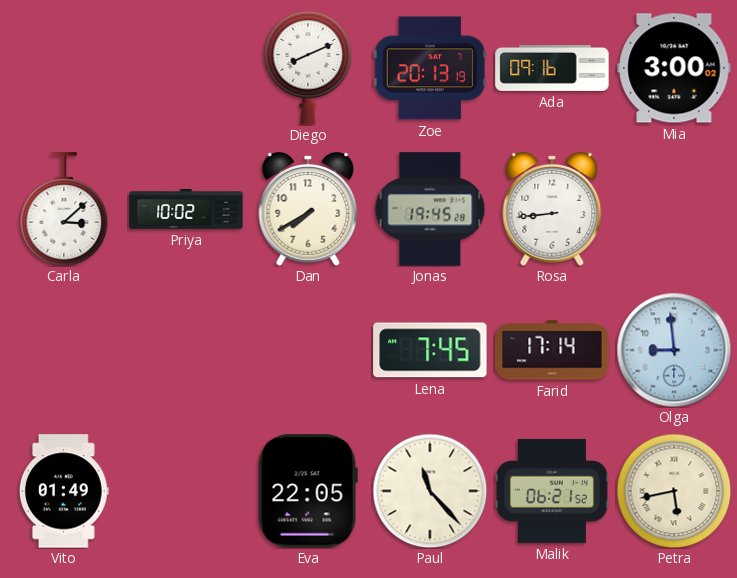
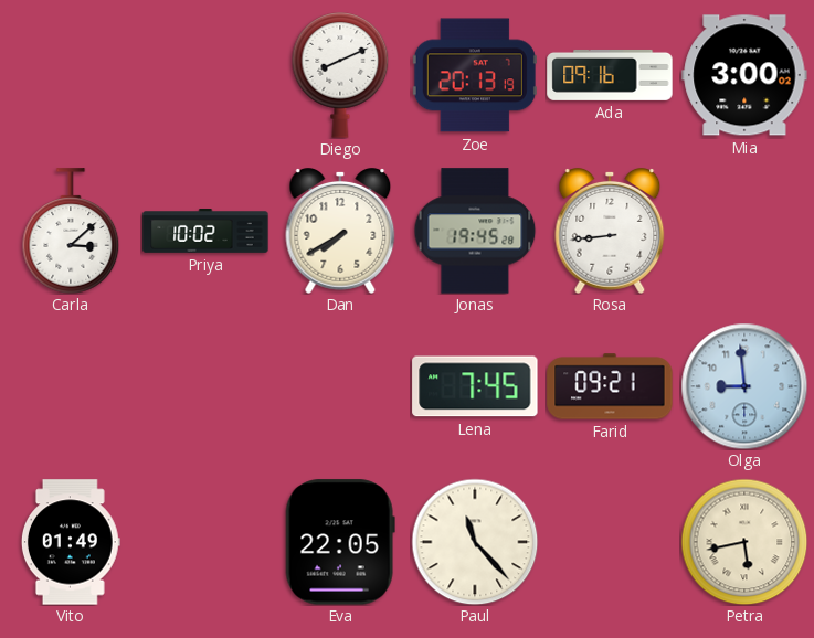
Farid: 17:14 -> 09:21
Malik: 06:21 -> none
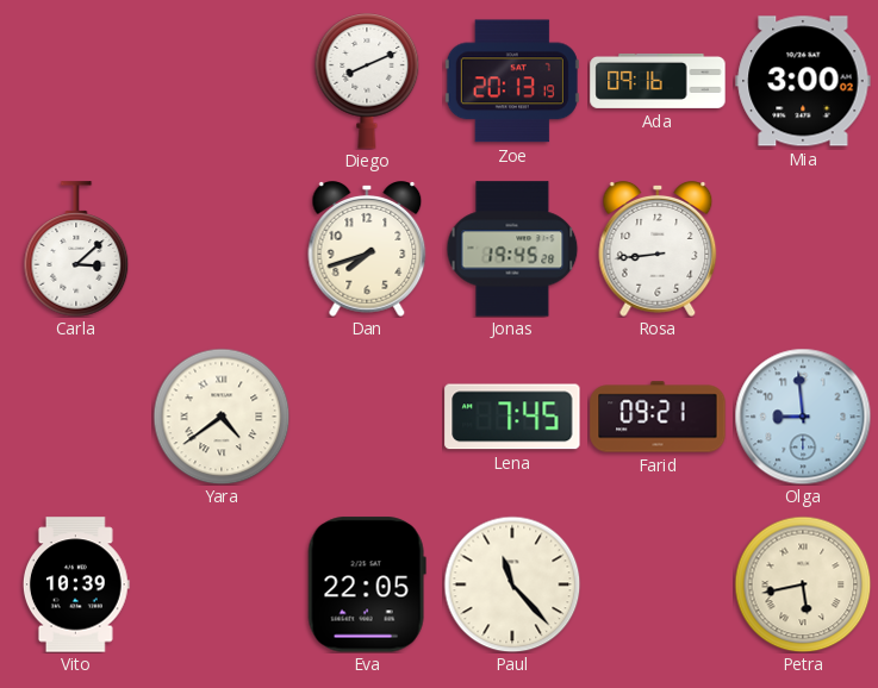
Priya: 10:02 -> none
Dan: 7:40 -> 7:42
Yara: none -> 4:39
Vito: 01:49 -> 10:39
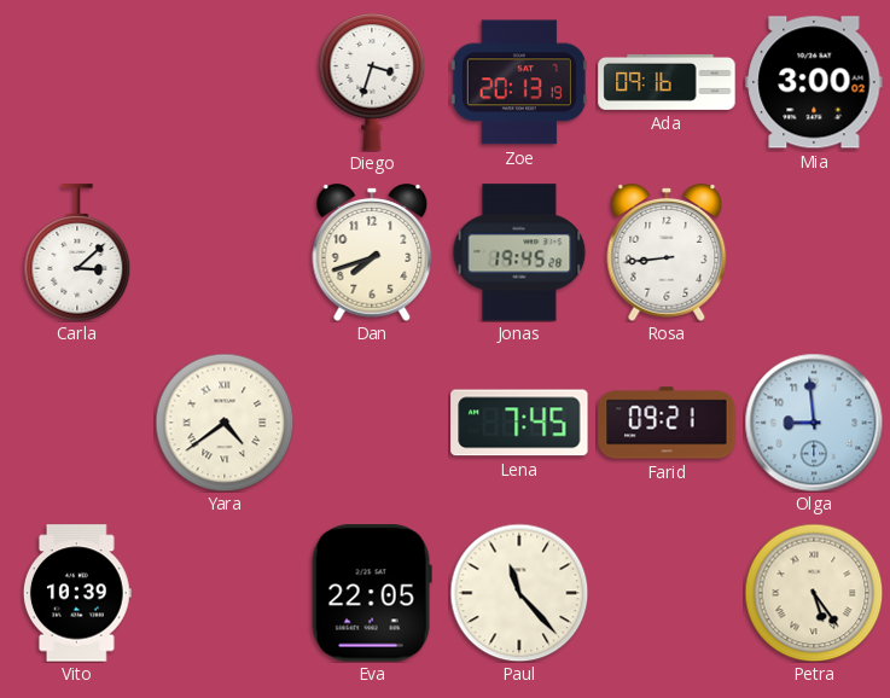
Diego: 8:11 -> 3:33
Petra: 5:43 -> 5:24
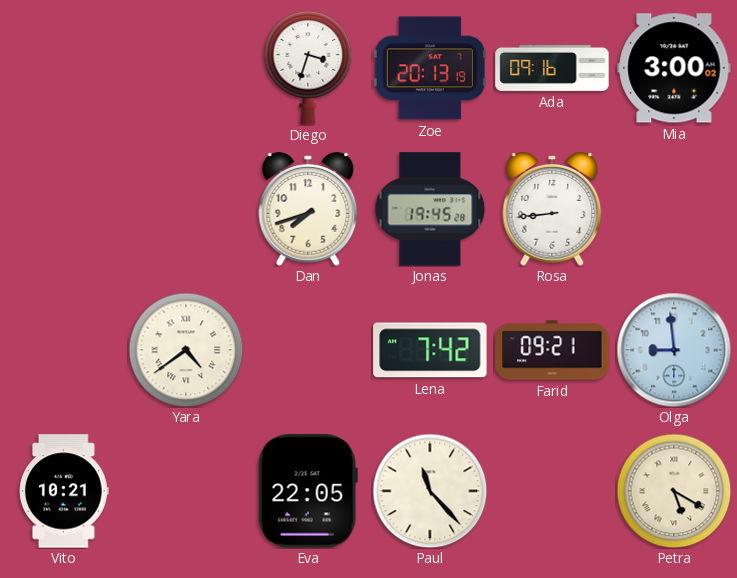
Carla: 3:08 -> none
Lena: 7:45 -> 7:42
Vito: 10:39 -> 10:21
Petra: 5:24 -> 5:20
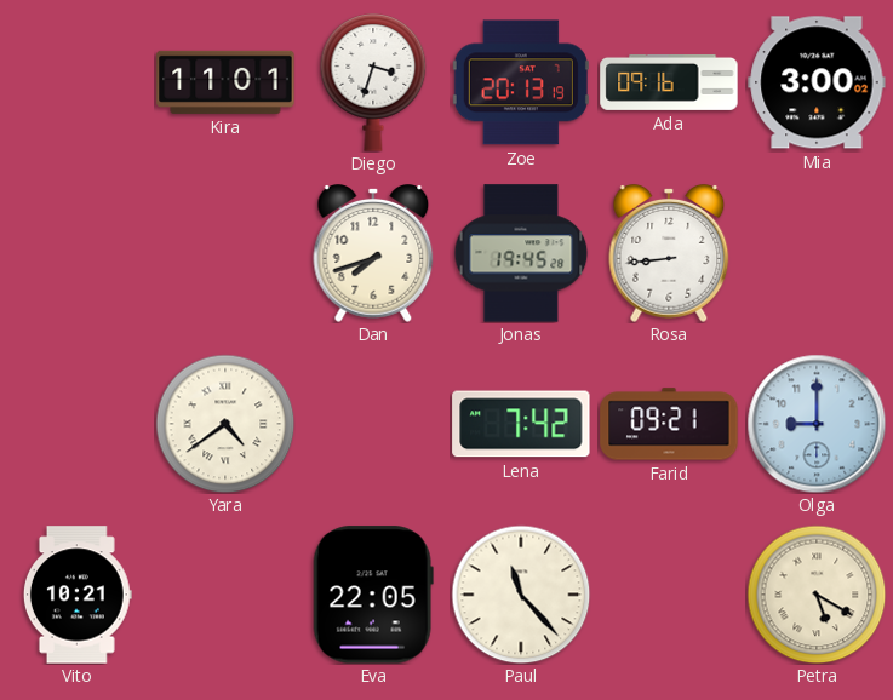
Kira: none -> 11:01
Olga: 8:59 -> 9:00
